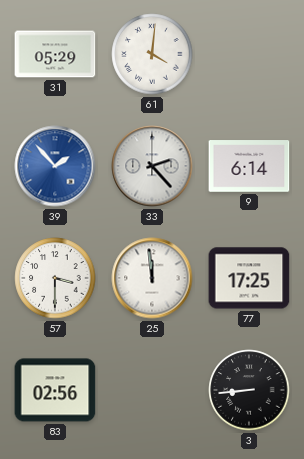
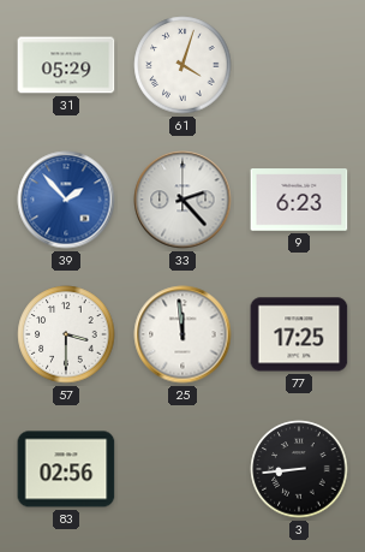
61: 4:01 -> 4:03
9: 6:14 -> 6:23
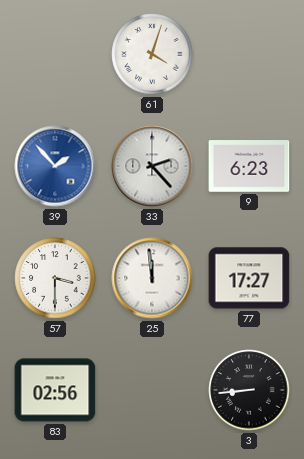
31: 05:29 -> none
77: 17:25 -> 17:27
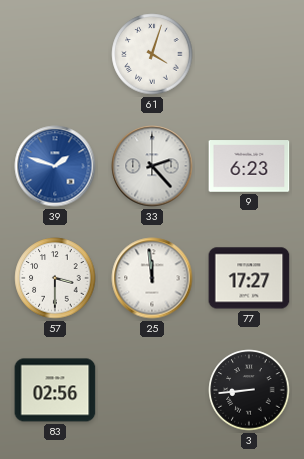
39: 1:53 -> 1:48
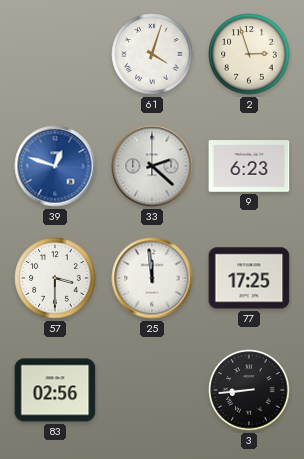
2: none -> 2:57
39: 1:48 -> 12:48
33: 2:23 -> 2:22
77: 17:27 -> 17:25
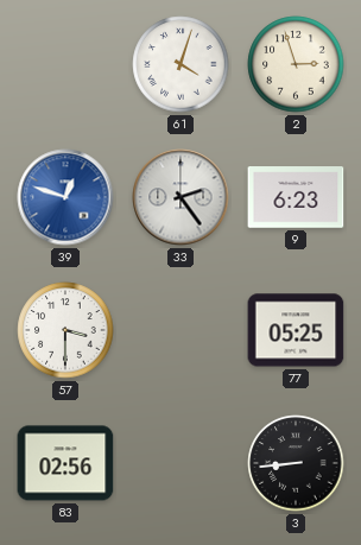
33: 2:22 -> 2:24
25: 11:59 -> none
77: 17:25 -> 05:25
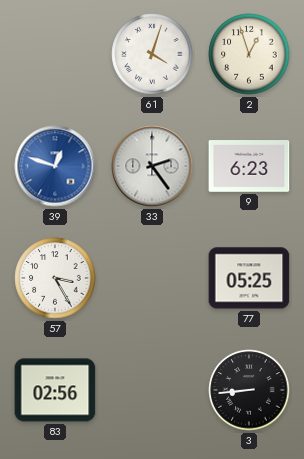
2: 2:57 -> 12:57
57: 3:30 -> 3:25
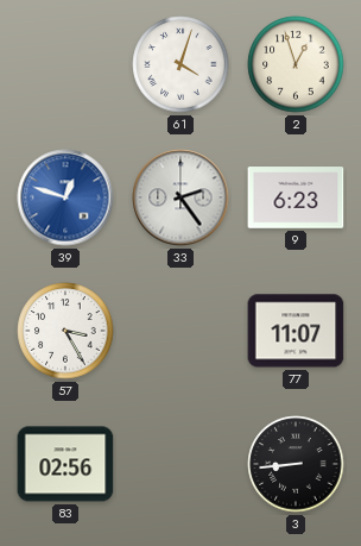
77: 05:25 -> 11:07
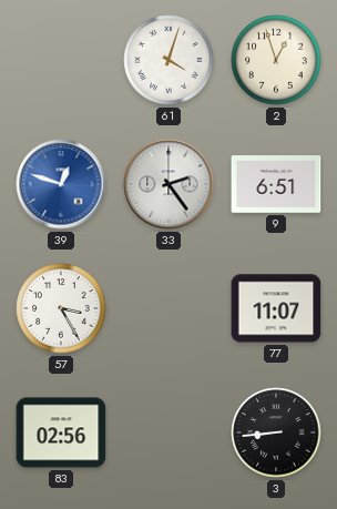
9: 6:23 -> 6:51
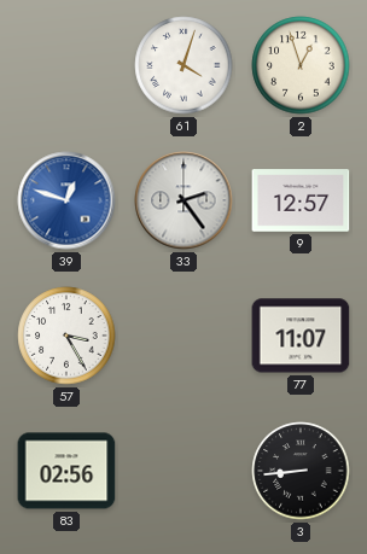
9: 6:51 -> 12:57
